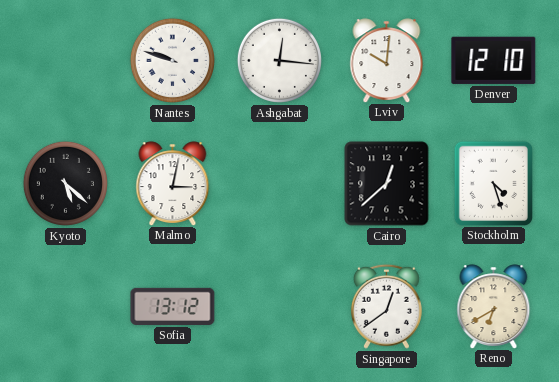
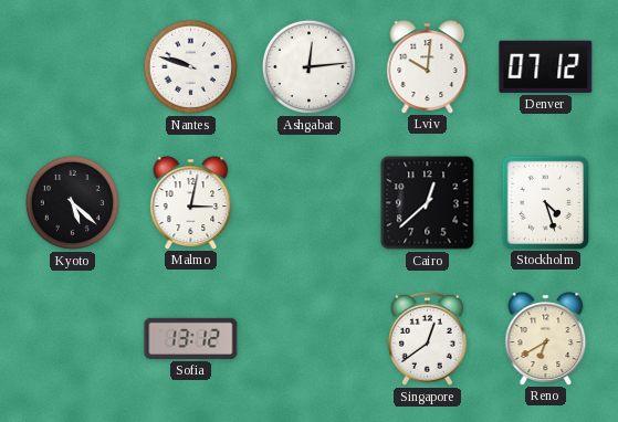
Ashgabat: 12:16 -> 12:14
Denver: 12:10 -> 07:12
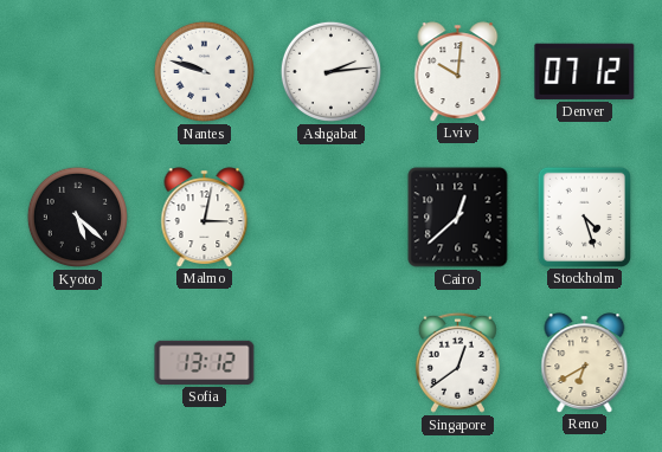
Ashgabat: 12:14 -> 2:14
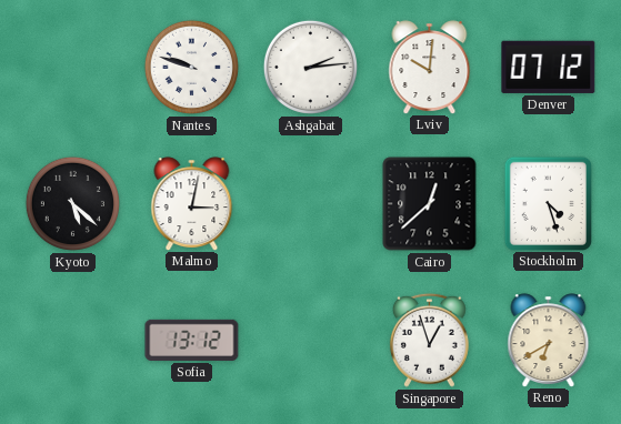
Singapore: 12:39 -> 12:57
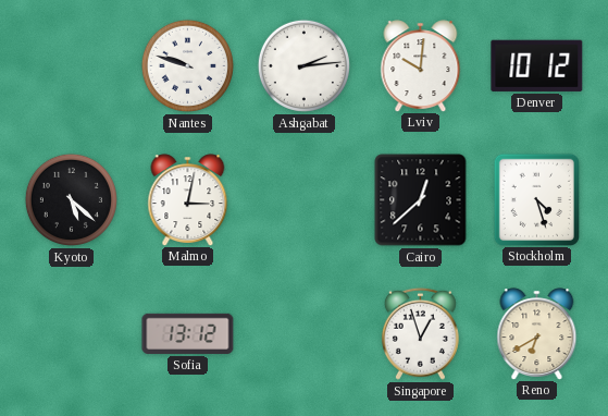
Denver: 07:12 -> 10:12
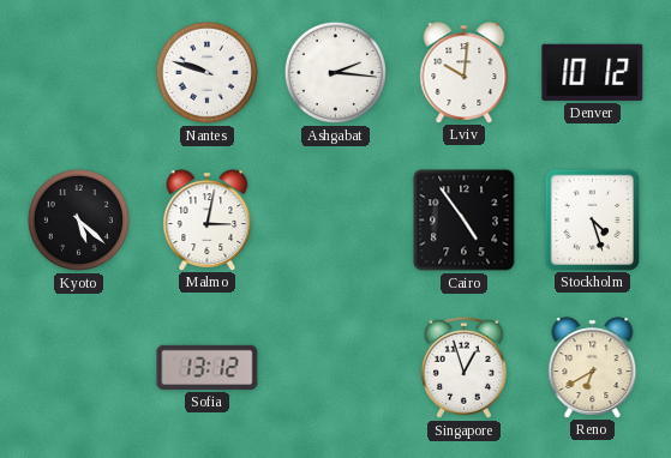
Ashgabat: 2:14 -> 2:16
Cairo: 12:38 -> 4:54
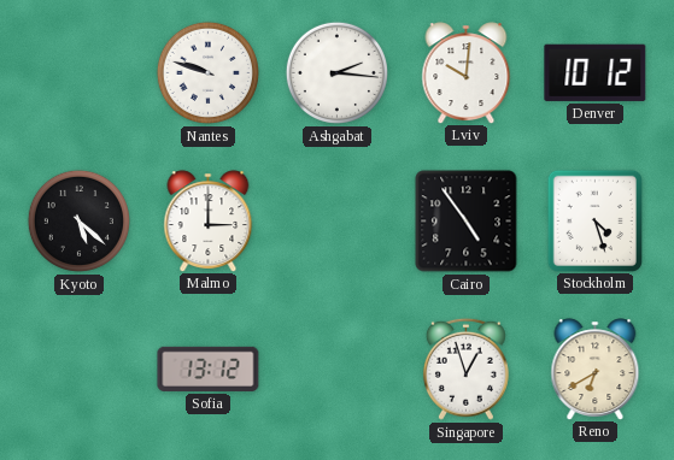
Malmo: 3:02 -> 3:00
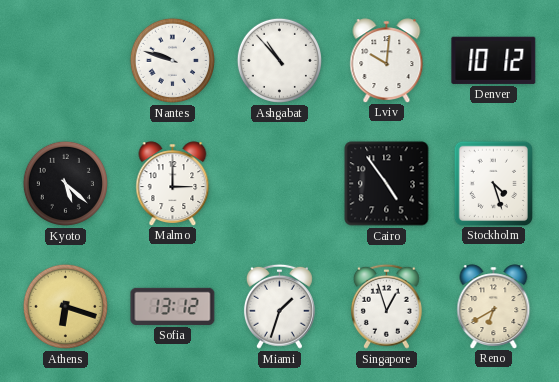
Ashgabat: 2:16 -> 10:53
Athens: none -> 6:18
Miami: none -> 1:33
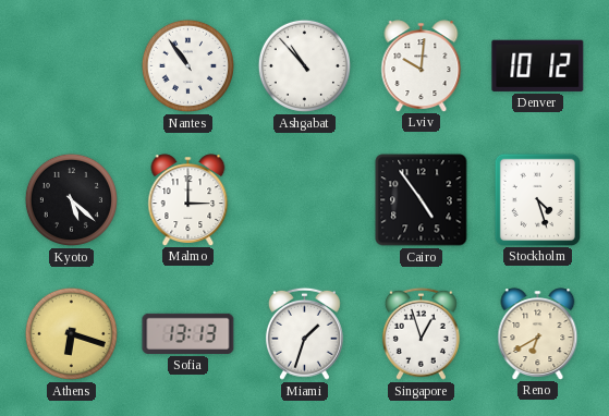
Nantes: 9:48 -> 10:54
Sofia: 13:12 -> 13:13
